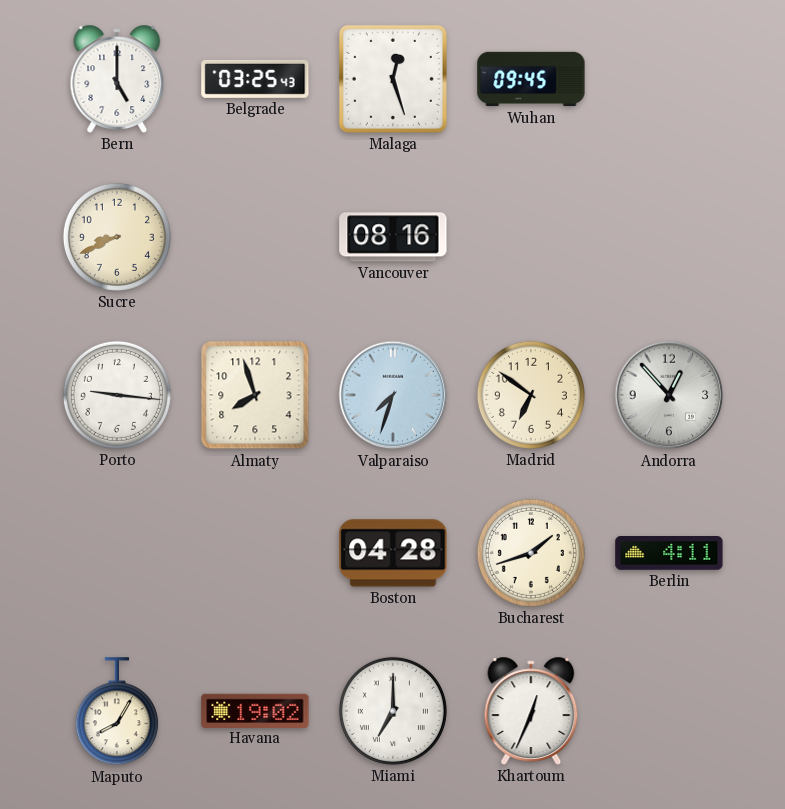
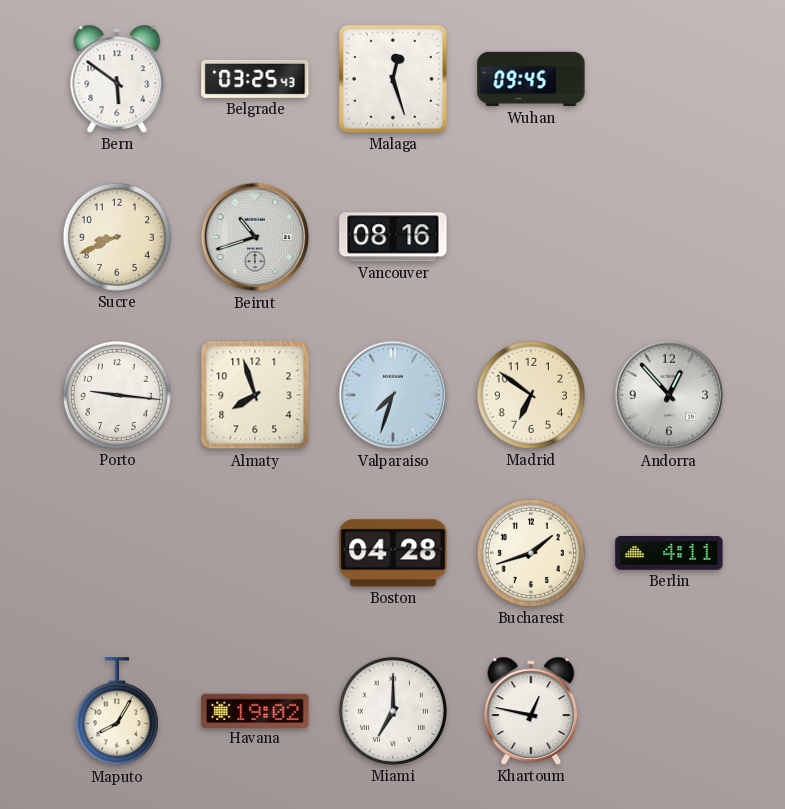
Bern: 5:00 -> 5:51
Beirut: none -> 10:42
Khartoum: 12:34 -> 12:47
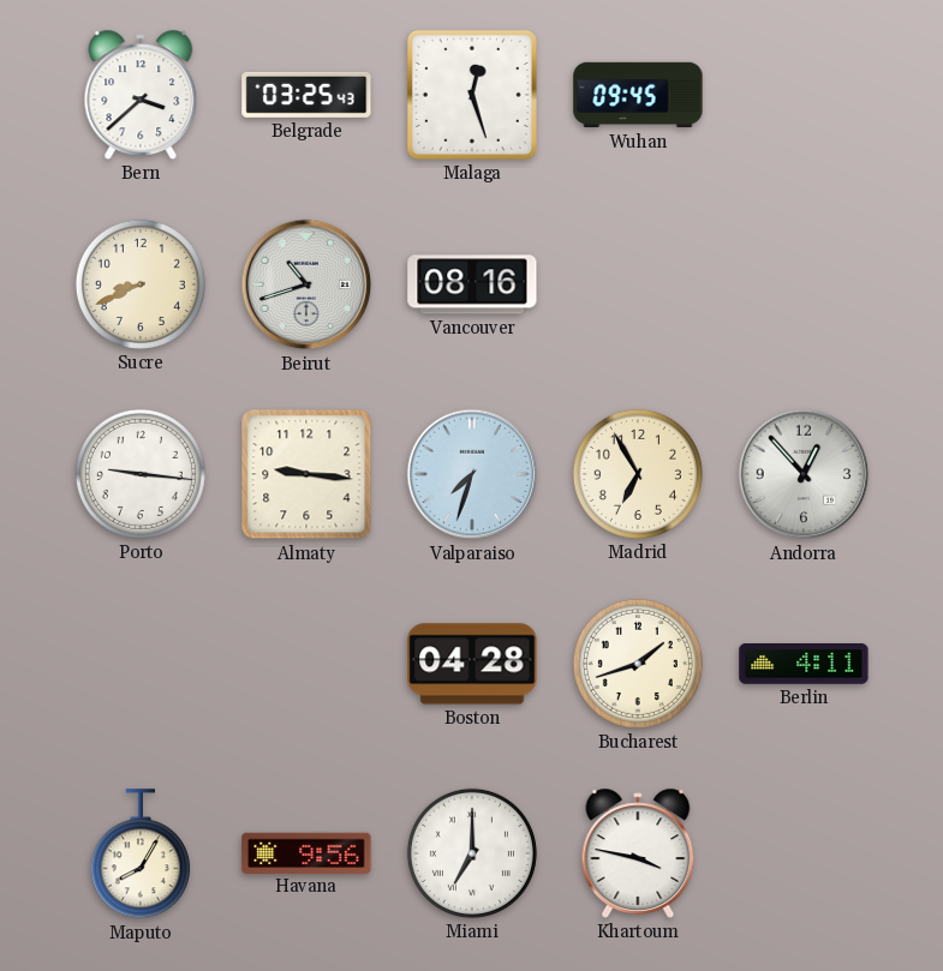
Bern: 5:51 -> 3:38
Almaty: 7:57 -> 9:16
Madrid: 6:51 -> 6:55
Havana: 19:02 -> 9:56
Khartoum: 12:47 -> 3:47
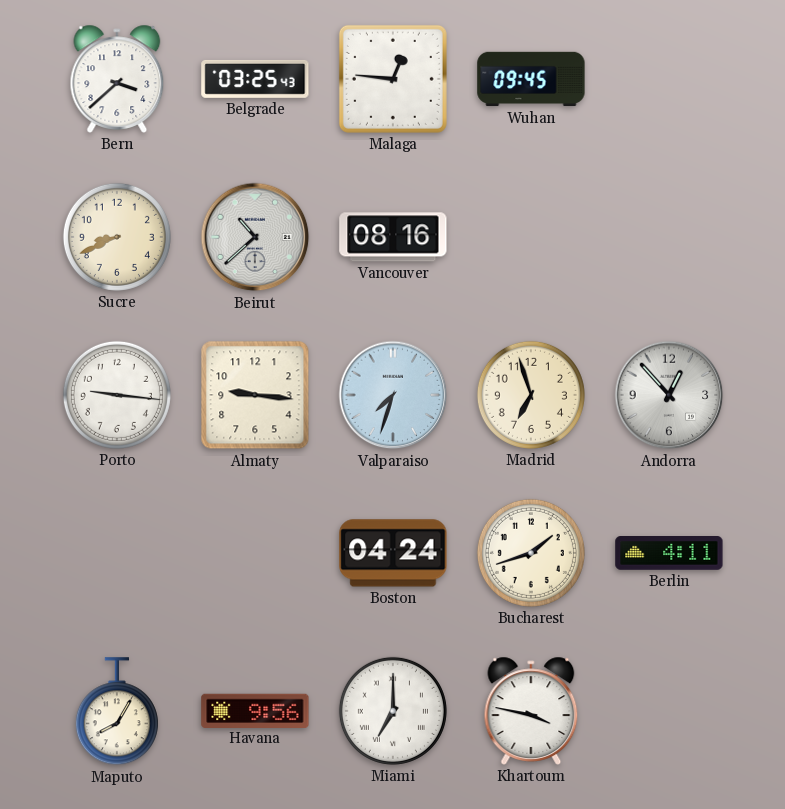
Malaga: 12:27 -> 12:46
Beirut: 10:42 -> 10:38
Madrid: 6:55 -> 6:57
Boston: 04:28 -> 04:24
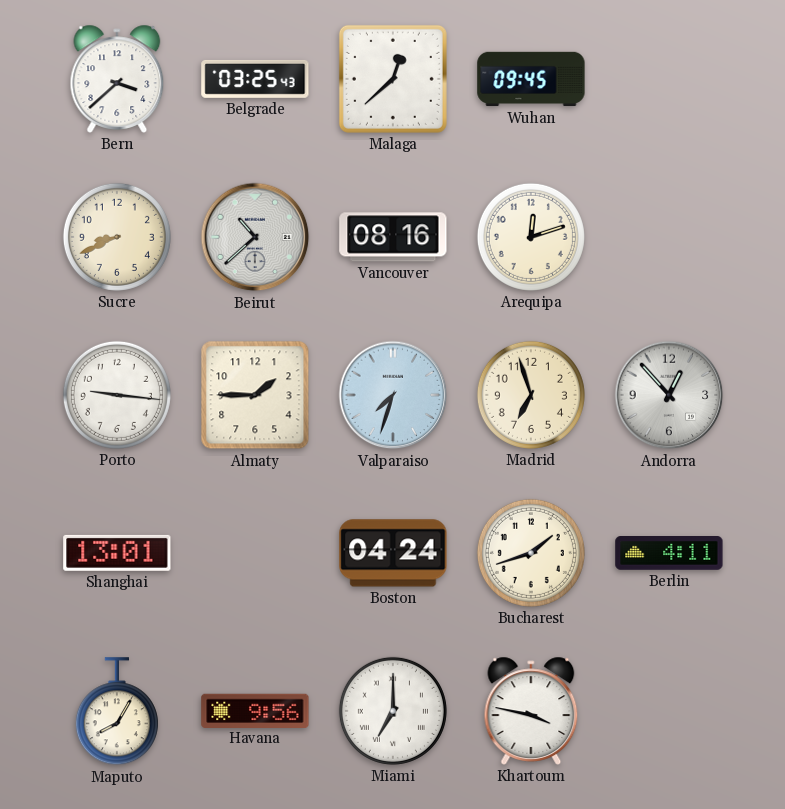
Malaga: 12:46 -> 12:38
Arequipa: none -> 12:12
Almaty: 9:16 -> 1:45
Shanghai: none -> 13:01
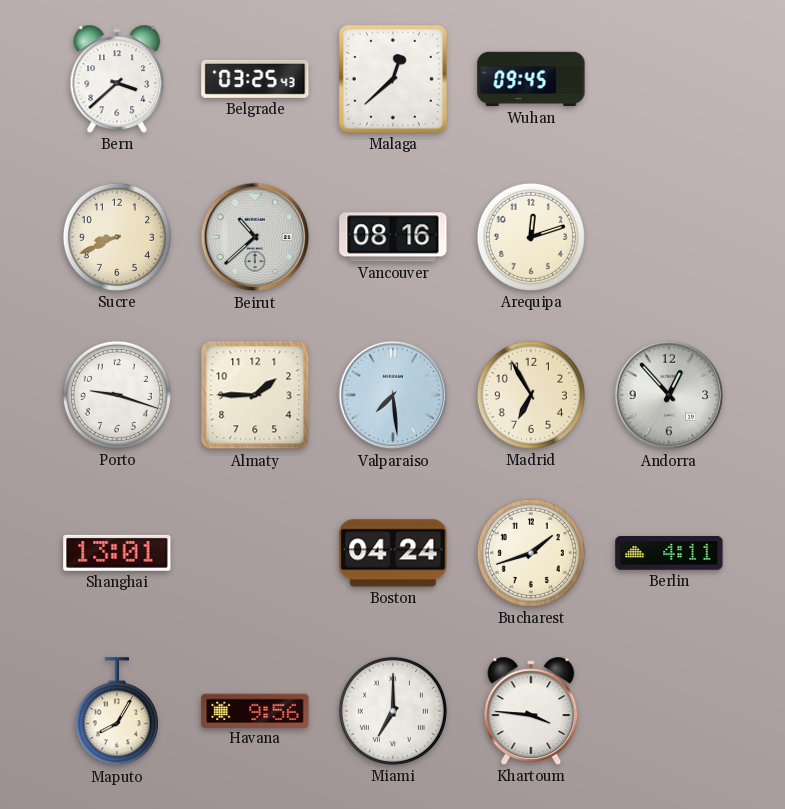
Porto: 9:16 -> 9:18
Valparaiso: 7:33 -> 7:29
Madrid: 6:57 -> 6:55
Khartoum: 3:47 -> 3:46
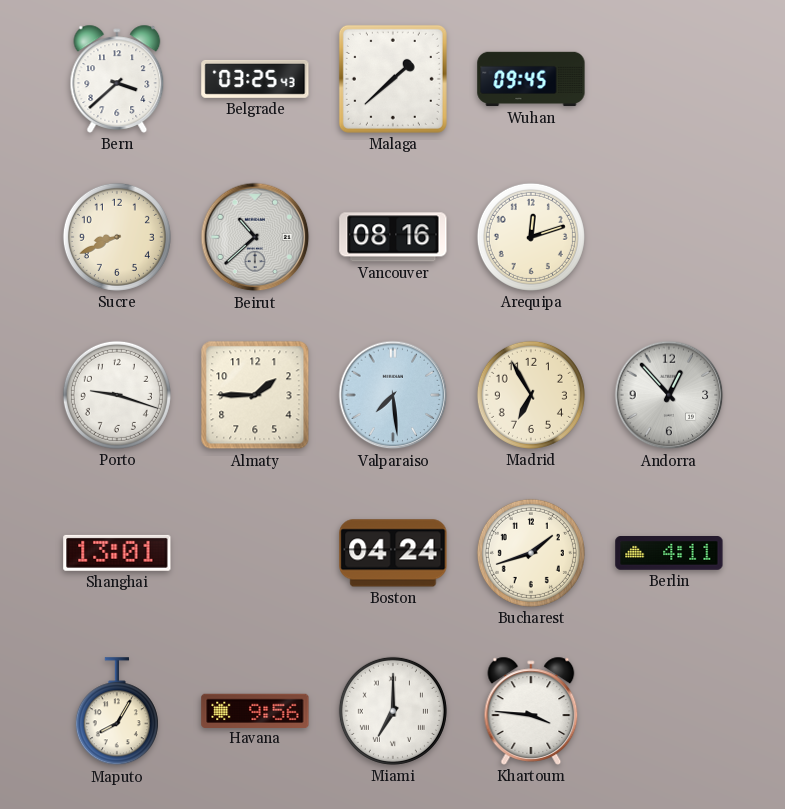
Malaga: 12:38 -> 1:38
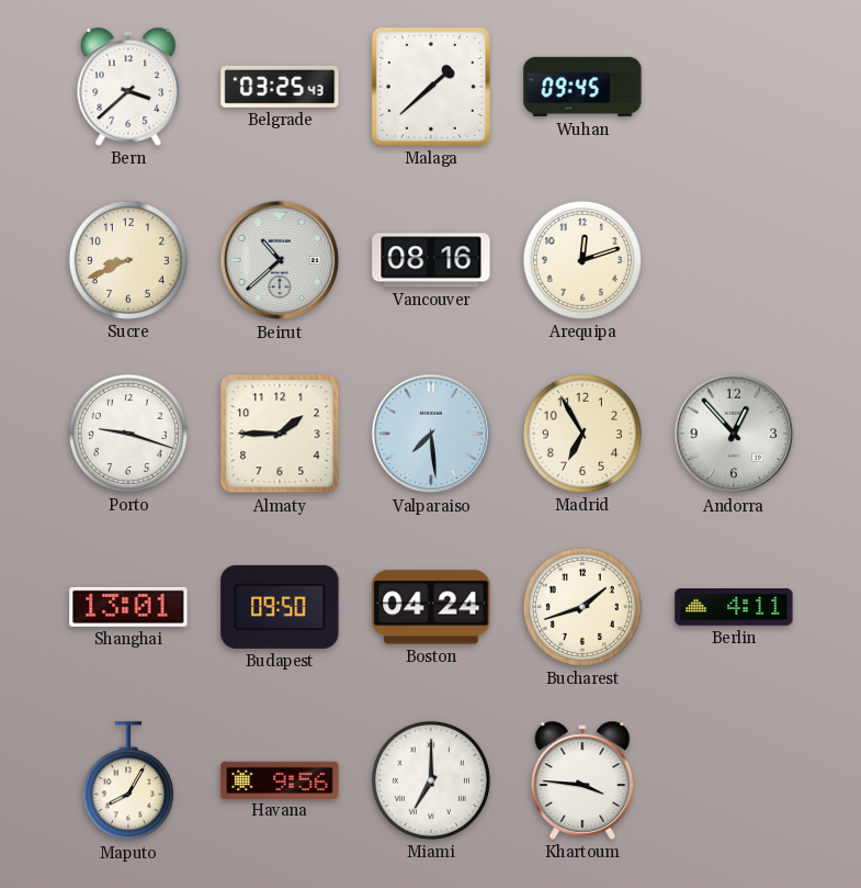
Budapest: none -> 09:50
